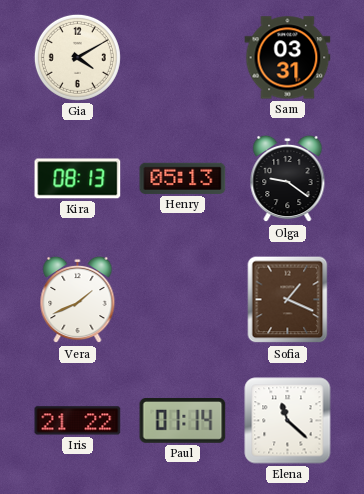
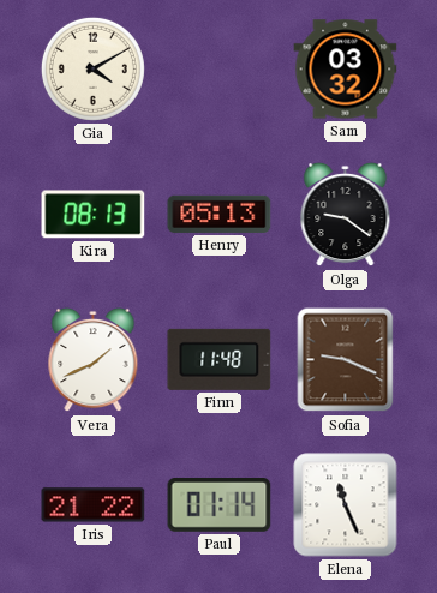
Sam: 03:31 -> 03:32
Finn: none -> 11:48
Sofia: 1:19 -> 9:19
Elena: 11:22 -> 11:26
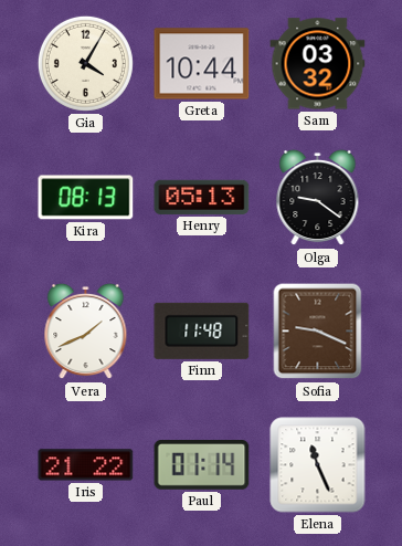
Gia: 4:10 -> 4:05
Greta: none -> 10:44
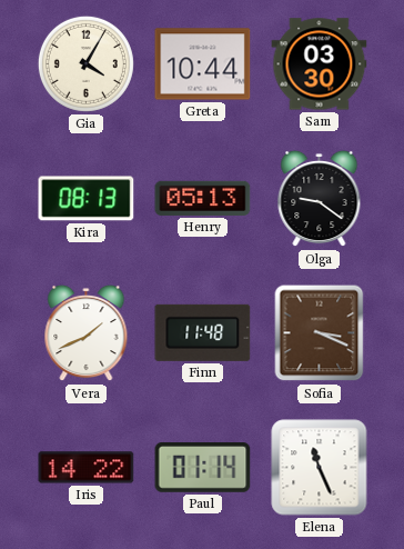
Sam: 03:32 -> 03:30
Sofia: 9:19 -> 3:19
Iris: 21:22 -> 14:22
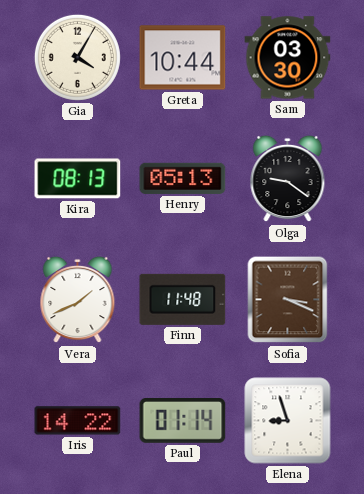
Elena: 11:26 -> 8:57
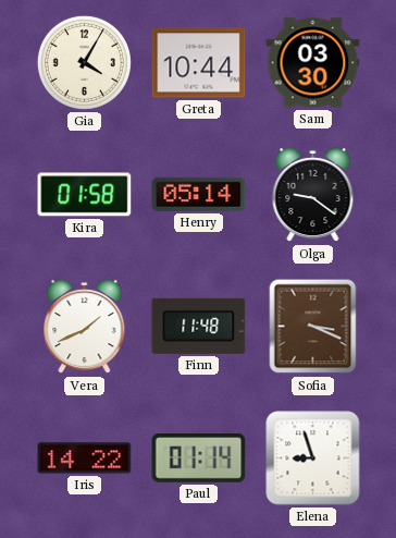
Kira: 08:13 -> 01:58
Henry: 05:13 -> 05:14
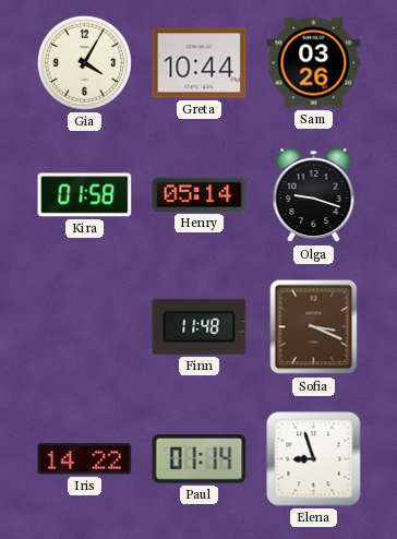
Sam: 03:30 -> 03:26
Olga: 9:21 -> 9:18
Vera: 1:41 -> none
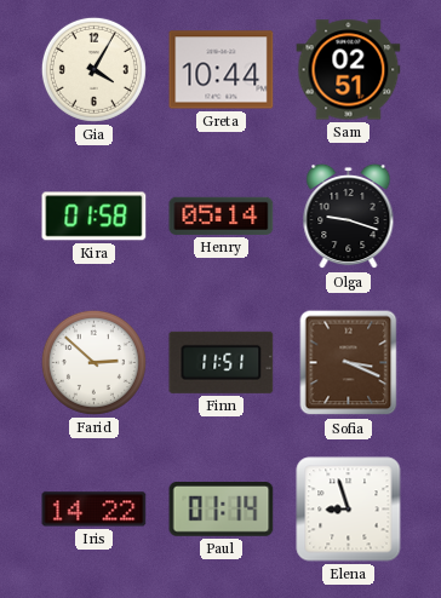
Sam: 03:26 -> 02:51
Farid: none -> 2:52
Finn: 11:48 -> 11:51
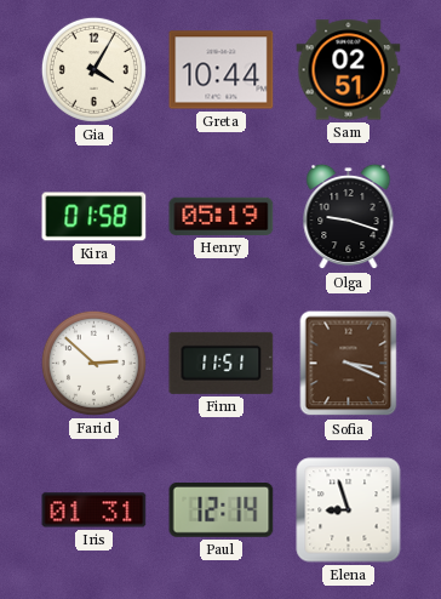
Henry: 05:14 -> 05:19
Iris: 14:22 -> 01:31
Paul: 01:14 -> 12:14
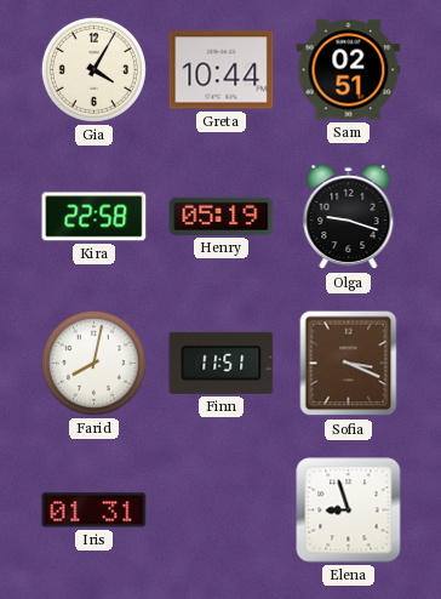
Kira: 01:58 -> 22:58
Farid: 2:52 -> 8:02
Paul: 12:14 -> none
